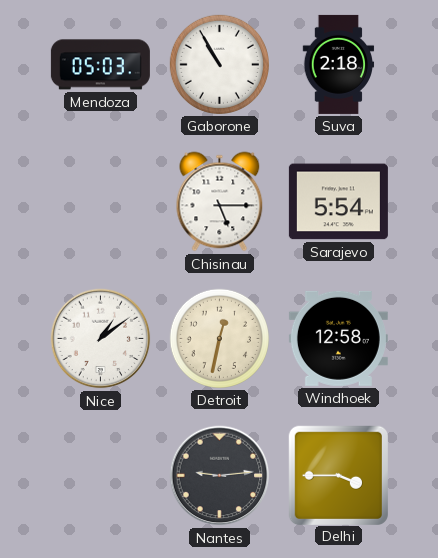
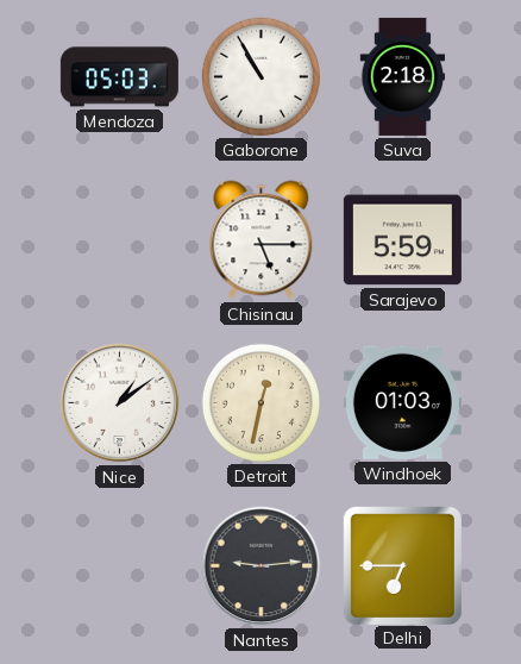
Sarajevo: 5:54 -> 5:59
Windhoek: 12:58 -> 01:03
Delhi: 3:45 -> 6:45
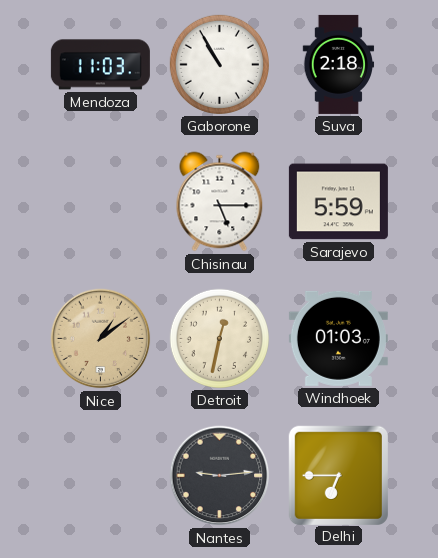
Mendoza: 05:03 -> 11:03
Nice dial: white -> champagne
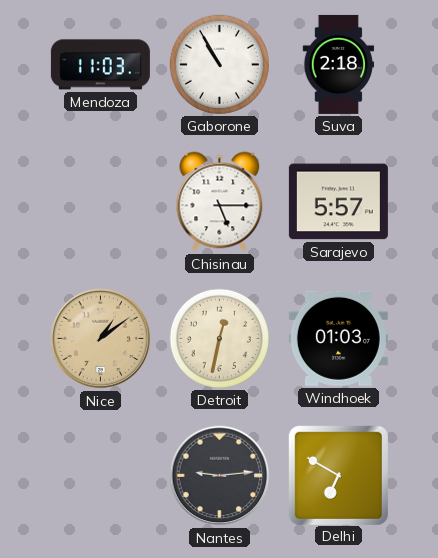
Sarajevo: 5:59 -> 5:57
Delhi: 6:45 -> 6:50
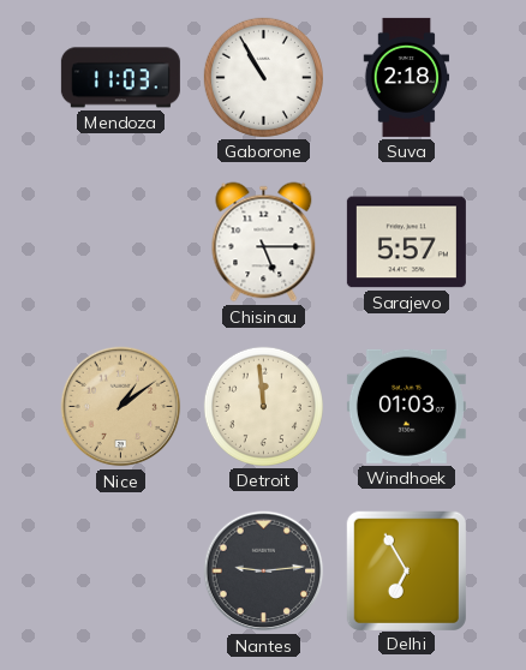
Detroit: 12:32 -> 11:59
Delhi: 6:50 -> 6:55
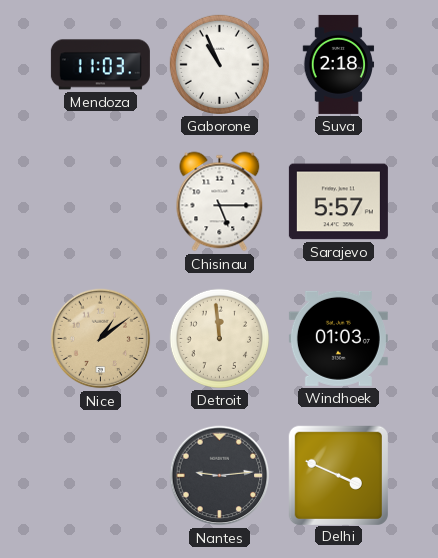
Gaborone: 10:55 -> 10:56
Delhi: 6:55 -> 3:49
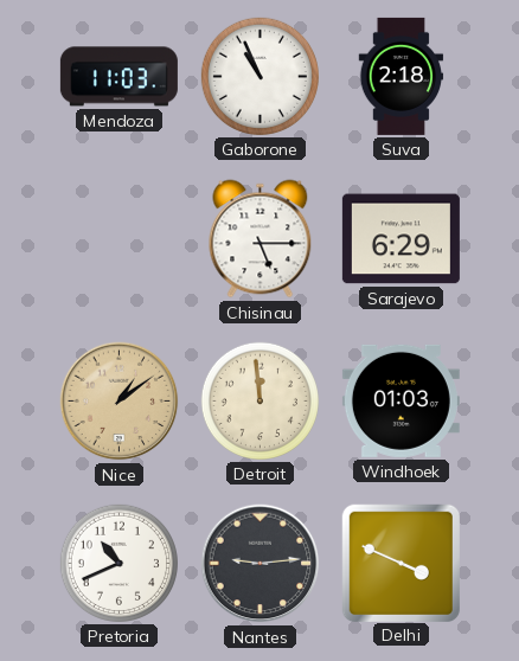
Sarajevo: 5:57 -> 6:29
Pretoria: none -> 10:41
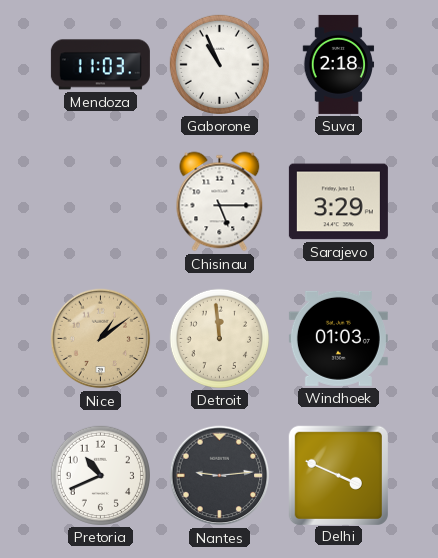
Sarajevo: 6:29 -> 3:29
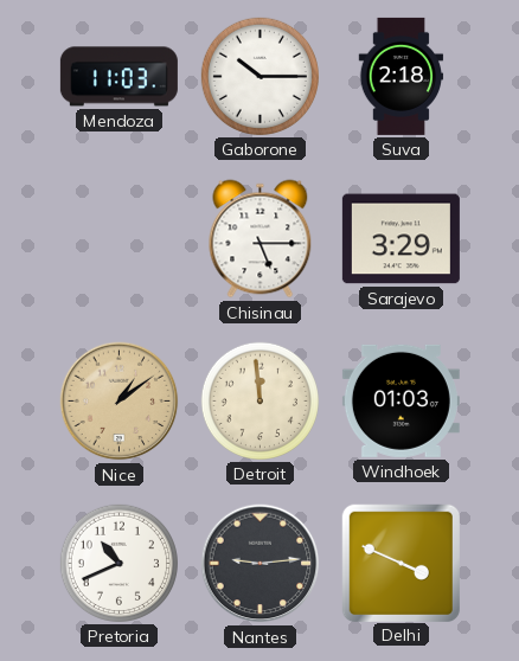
Gaborone: 10:56 -> 10:15
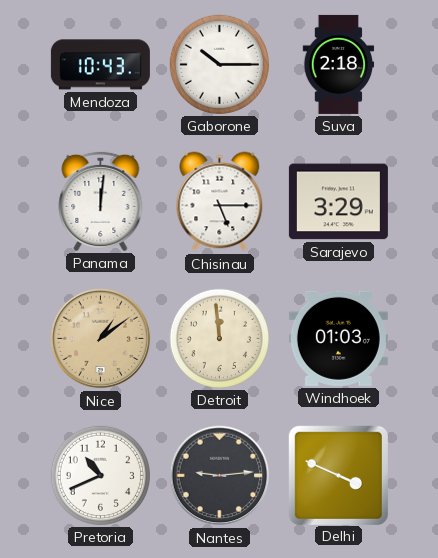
Mendoza: 11:03 -> 10:43
Panama: none -> 12:01
